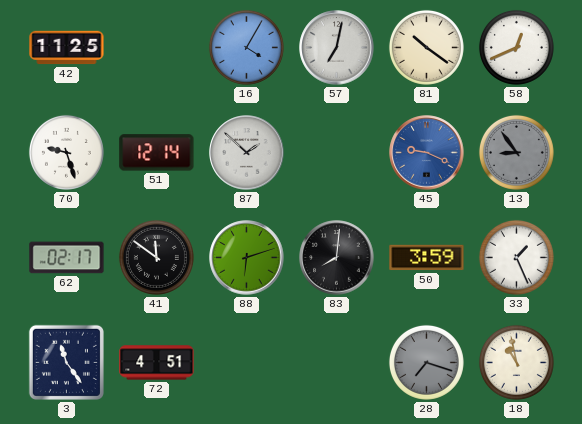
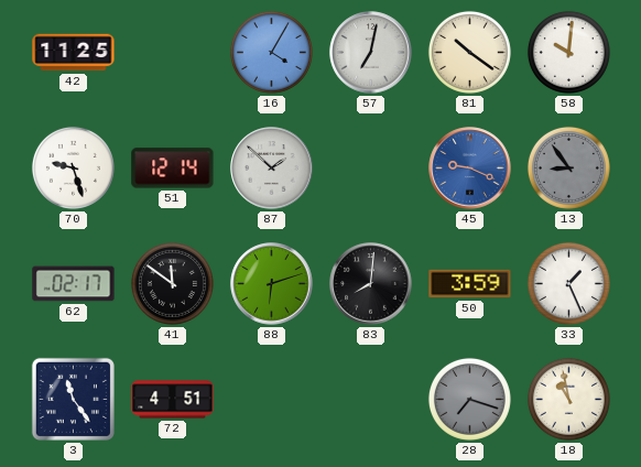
58: 12:41 -> 10:01
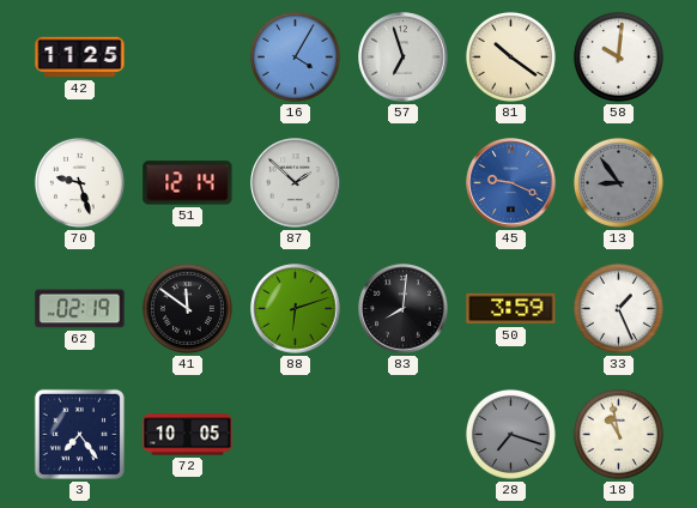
57: 7:02 -> 6:57
62: 02:17 -> 02:19
3: 11:24 -> 7:24
72: 4:51 -> 10:05
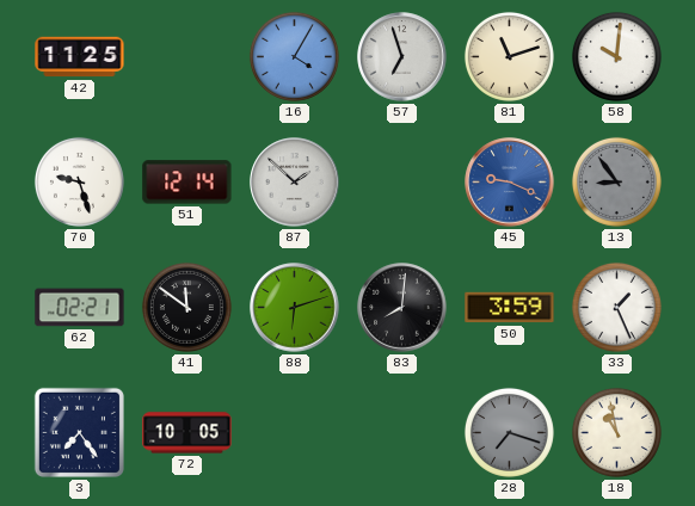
81: 10:21 -> 11:12
62: 02:19 -> 02:21
